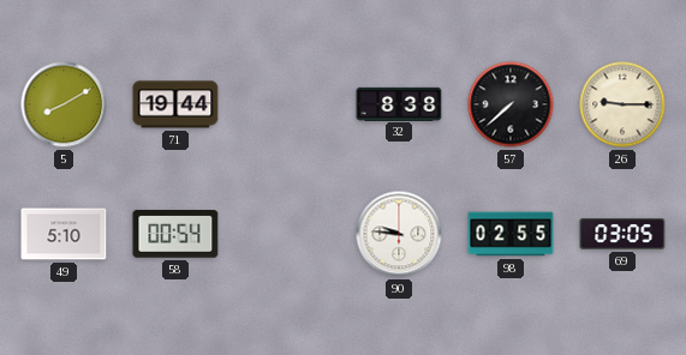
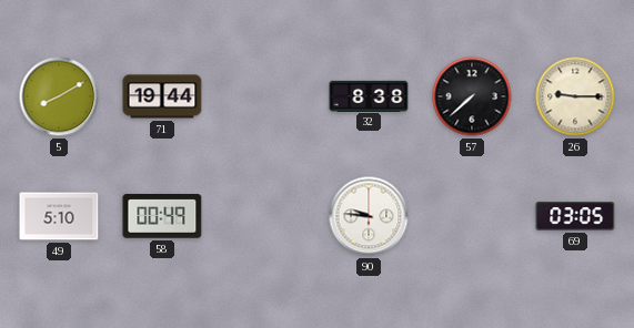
58: 00:54 -> 00:49
98: 02:55 -> none
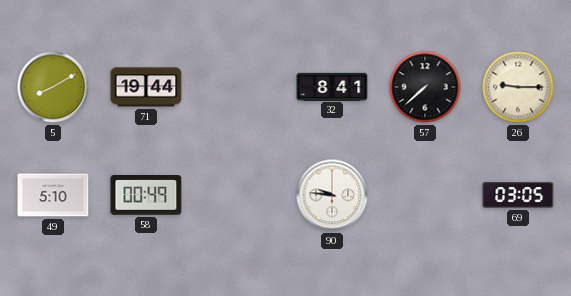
32: 8:38 -> 8:41
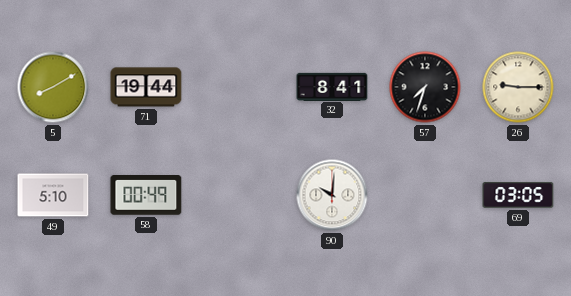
57: 7:38 -> 7:33
90: 9:46 -> 10:01
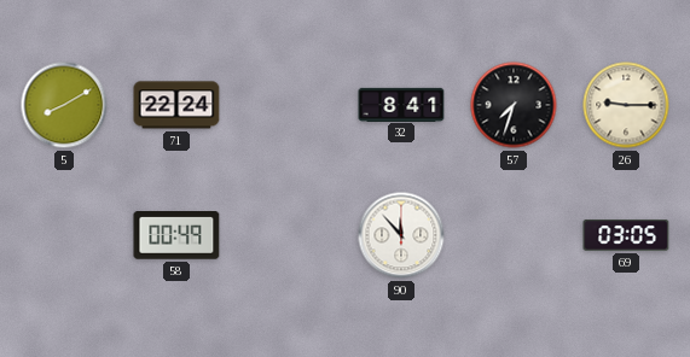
71: 19:44 -> 22:24
49: 5:10 -> none
90: 10:01 -> 11:53
